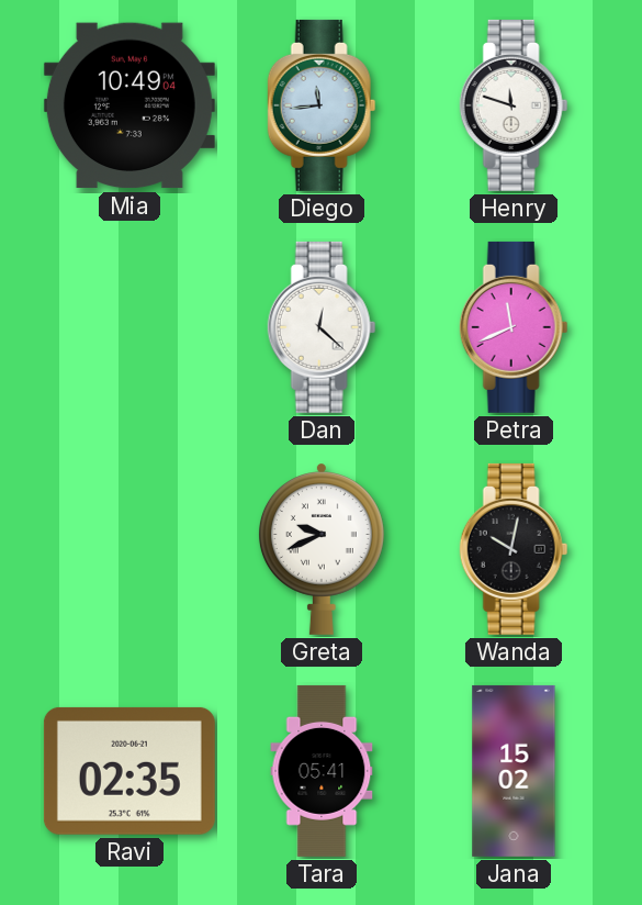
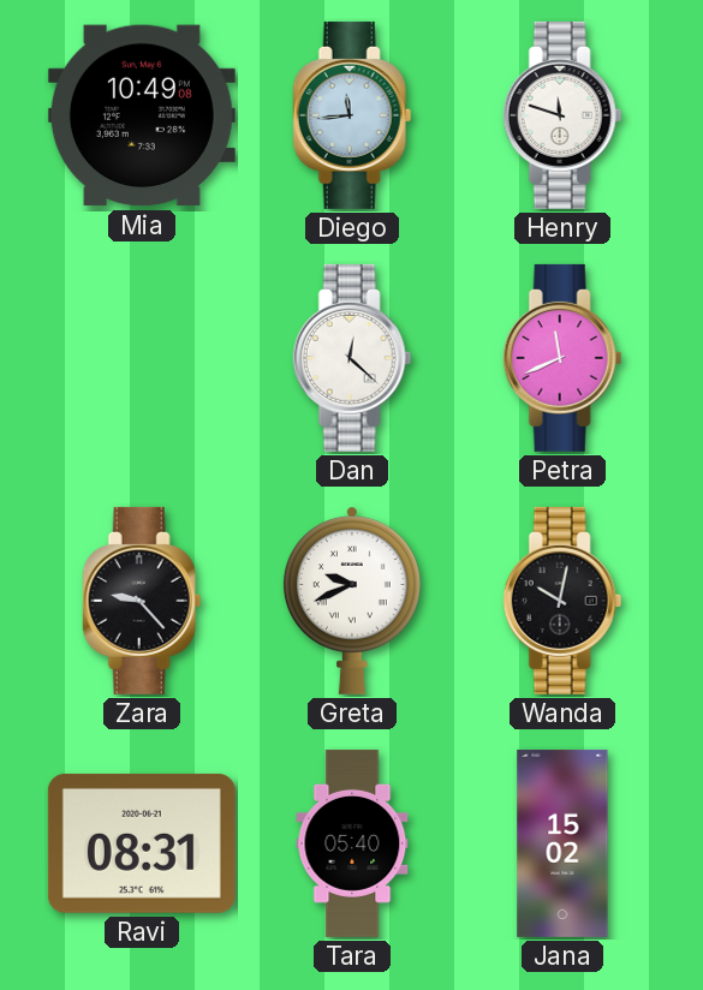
Mia: 10:49:04 -> 10:49:08
Zara: none -> 9:23
Ravi: 02:35 -> 08:31
Tara: 05:41 -> 05:40
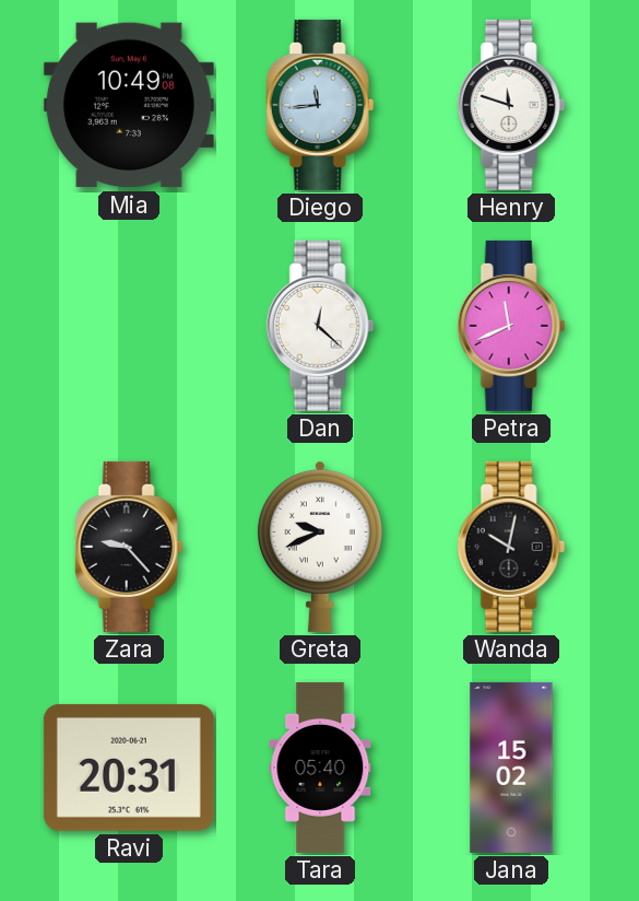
Ravi: 08:31 -> 20:31
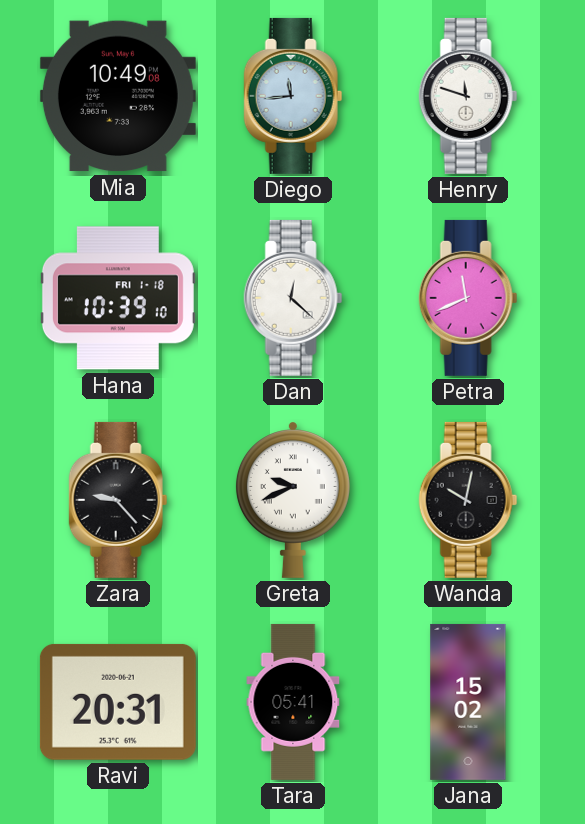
Hana: none -> 10:39
Tara: 05:40 -> 05:41
